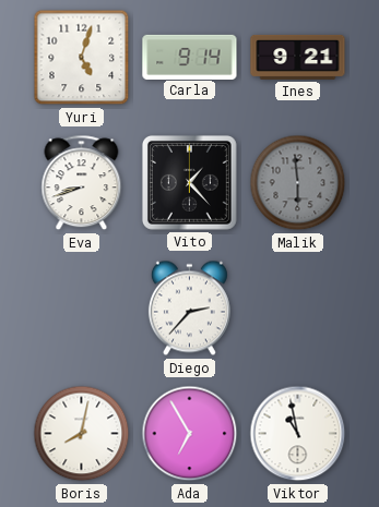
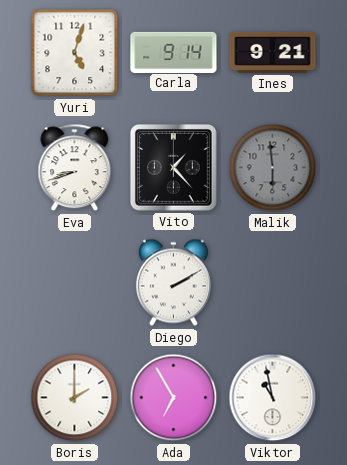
Diego: 2:37 -> 2:10
Boris: 8:02 -> 2:00
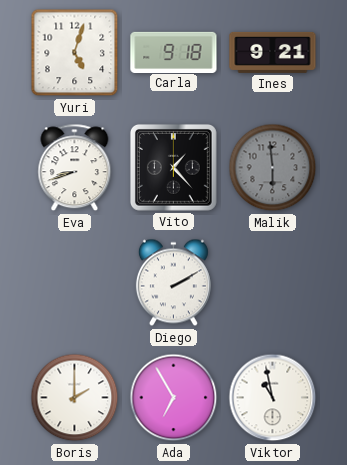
Carla: 9:14 -> 9:18
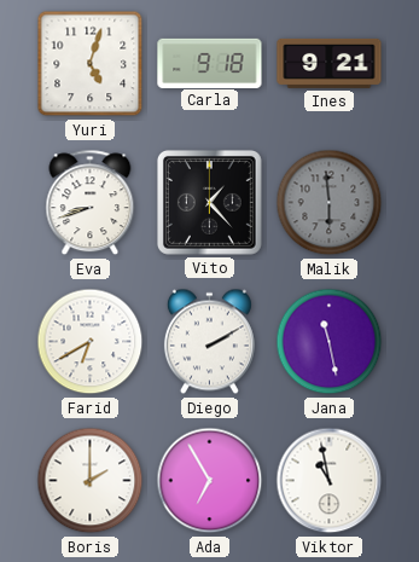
Farid: none -> 6:40
Jana: none -> 11:28
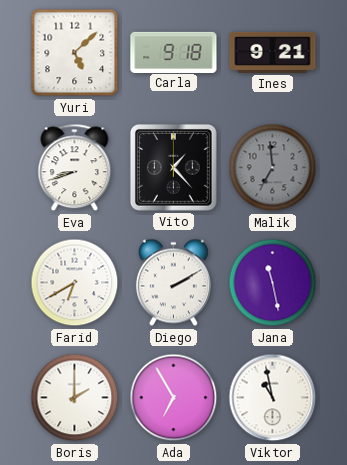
Yuri: 5:03 -> 5:08
Malik: 5:59 -> 6:59
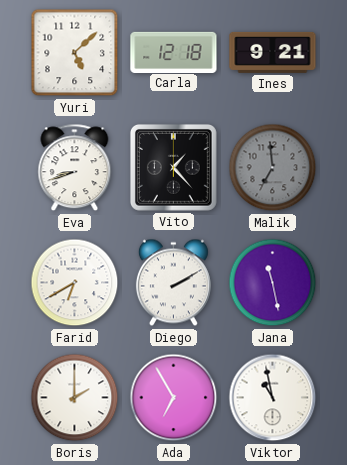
Carla: 9:18 -> 12:18
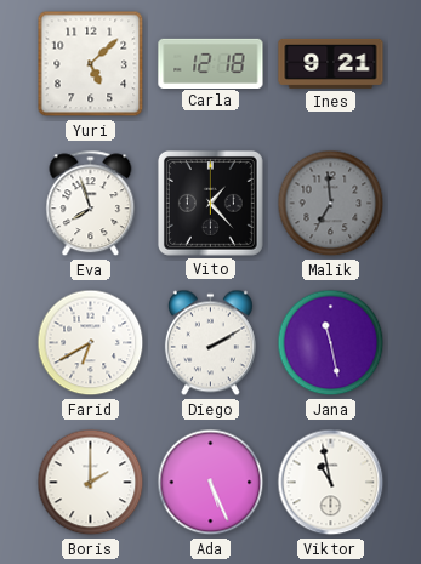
Eva: 8:42 -> 7:57
Ada: 6:55 -> 5:26
